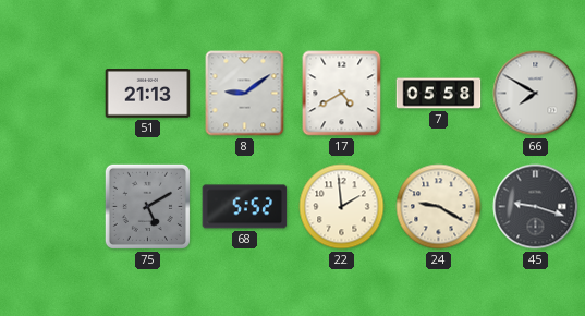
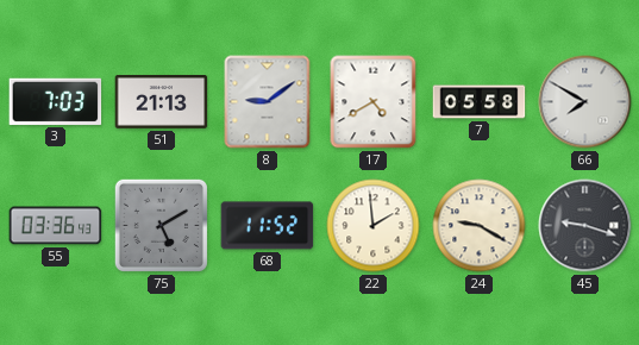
3: none -> 7:03
55: none -> 03:36
68: 5:52 -> 11:52
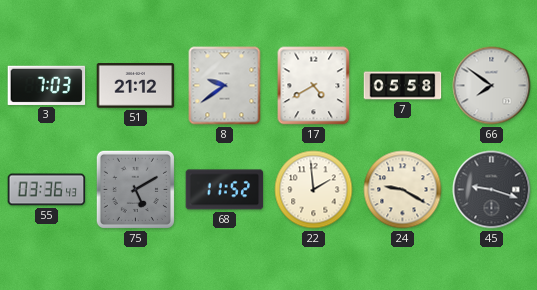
51: 21:13 -> 21:12
8: 9:09 -> 9:39
66: 7:50 -> 7:51
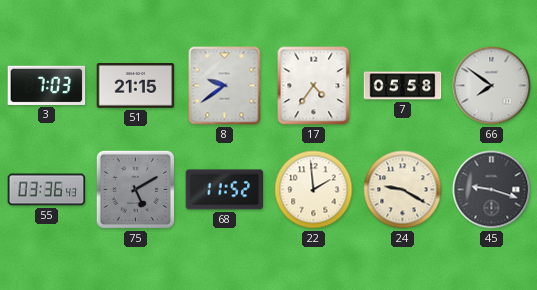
51: 21:12 -> 21:15
17: 4:40 -> 4:36
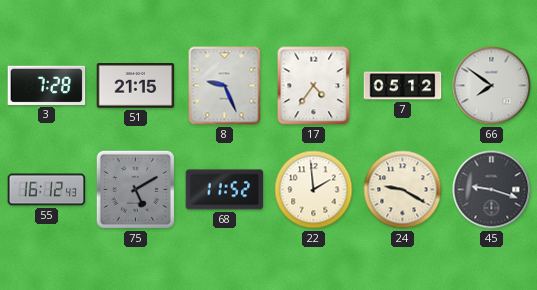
3: 7:03 -> 7:28
8: 9:39 -> 9:26
7: 05:58 -> 05:12
55: 03:36 -> 16:12
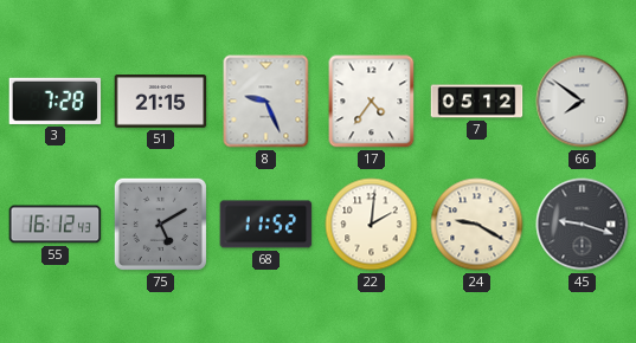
22: 1:59 -> 2:01
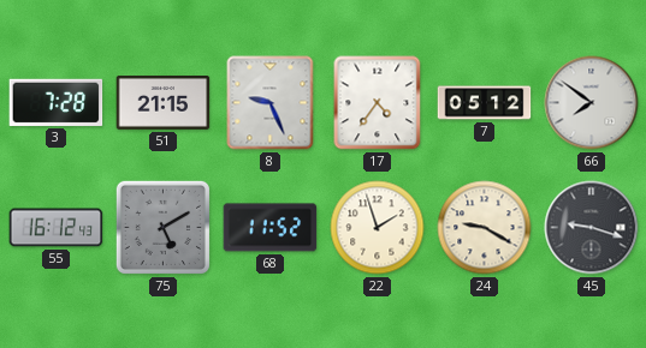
22: 2:01 -> 1:57
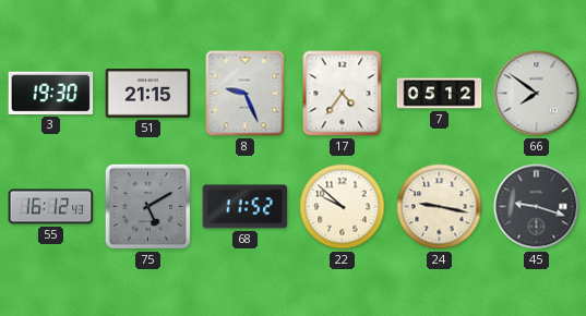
3: 7:28 -> 19:30
22: 1:57 -> 9:52
24: 9:20 -> 9:17
